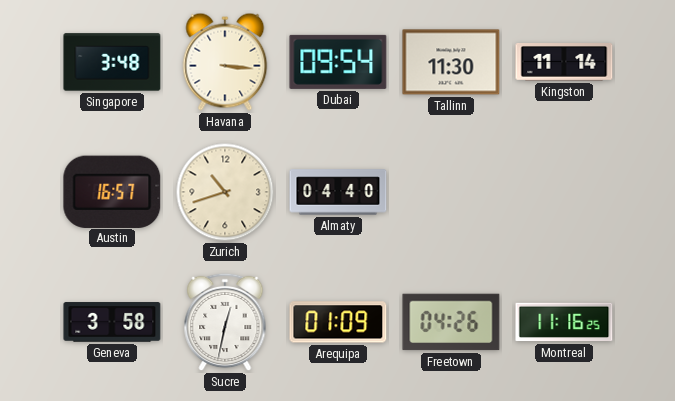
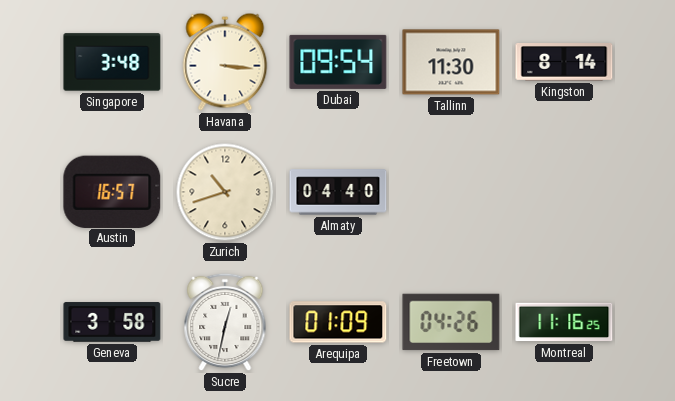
Kingston: 11:14 -> 8:14
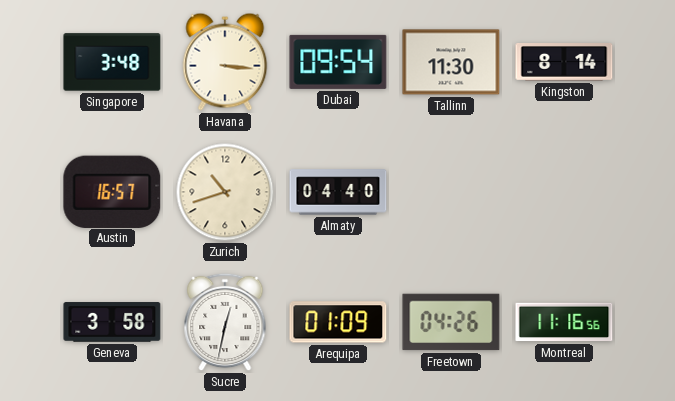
Montreal: 11:16:25 -> 11:16:56
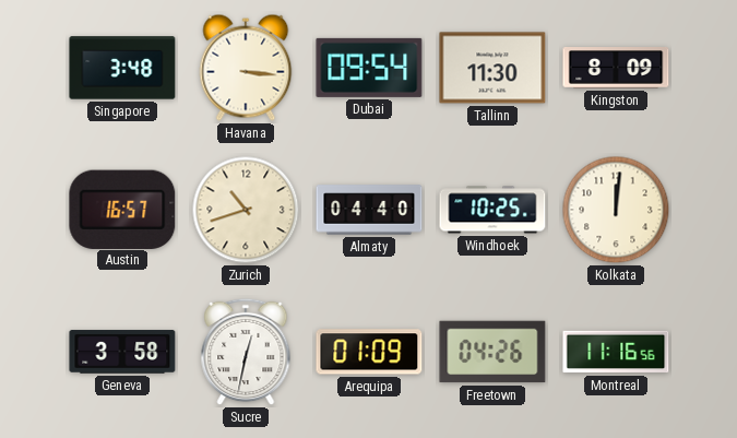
Kingston: 8:14 -> 8:09
Windhoek: none -> 10:25
Kolkata: none -> 12:01
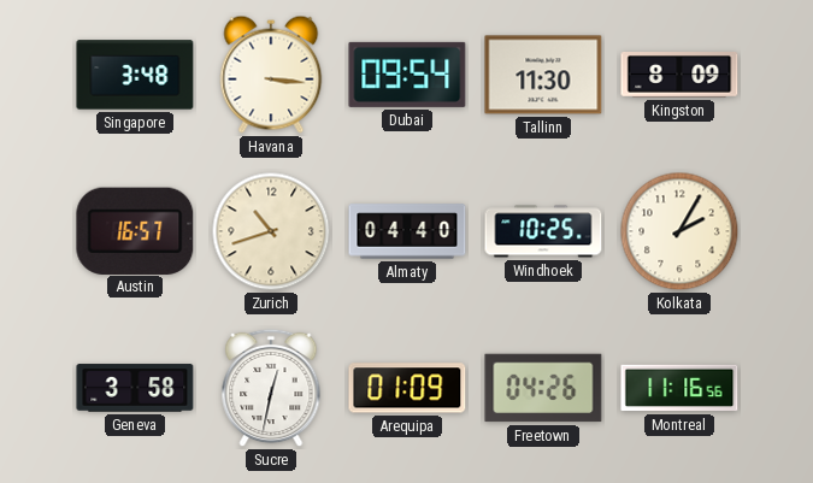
Kolkata: 12:01 -> 2:05
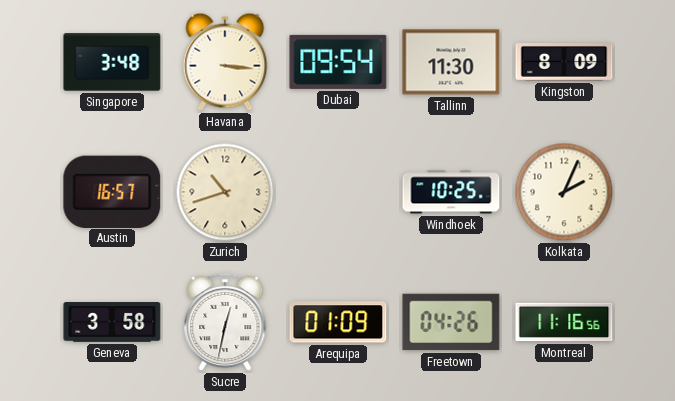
Almaty: 04:40 -> none
Kolkata: 2:05 -> 2:04
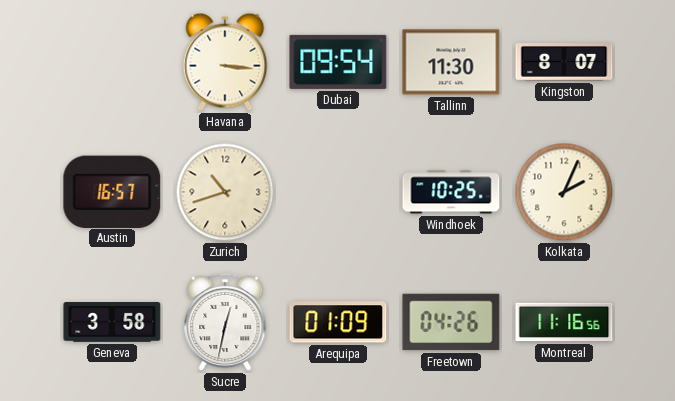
Singapore: 3:48 -> none
Kingston: 8:09 -> 8:07
